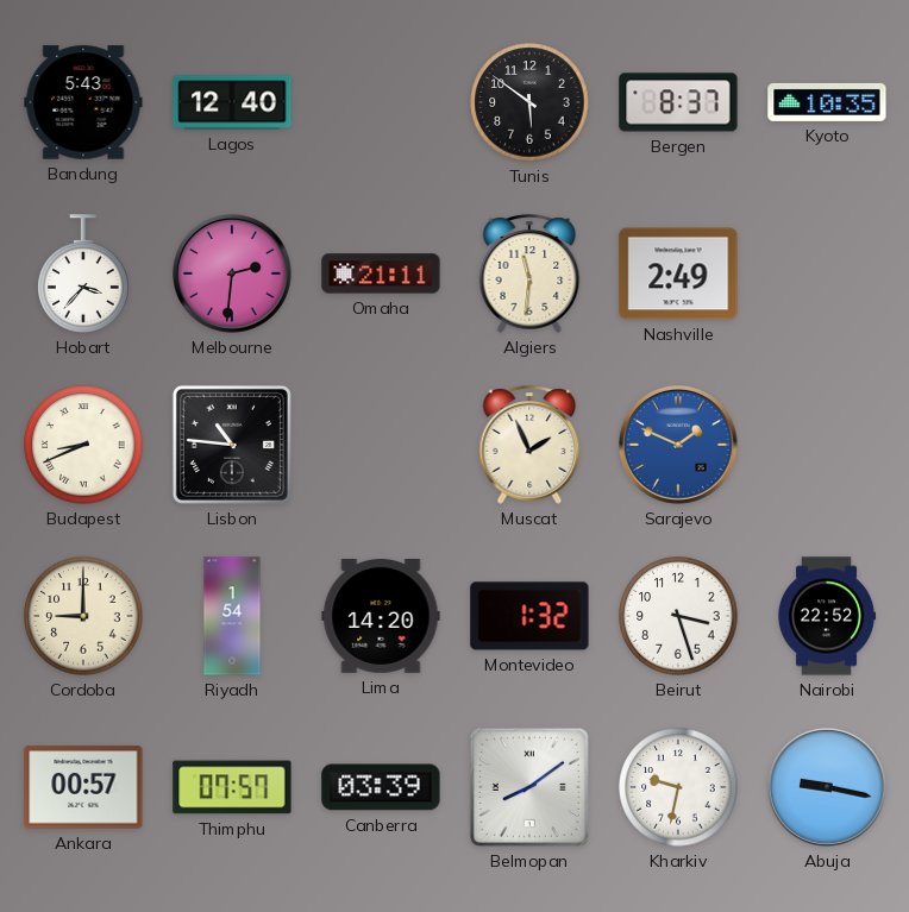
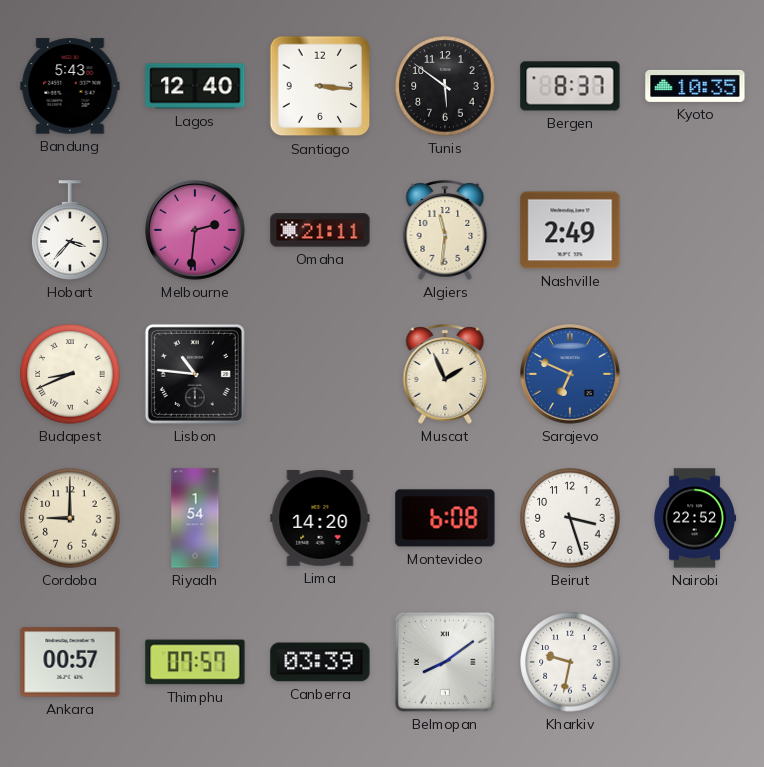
Santiago: none -> 3:16
Sarajevo: 1:49 -> 6:49
Montevideo: 1:32 -> 6:08
Abuja: 9:17 -> none
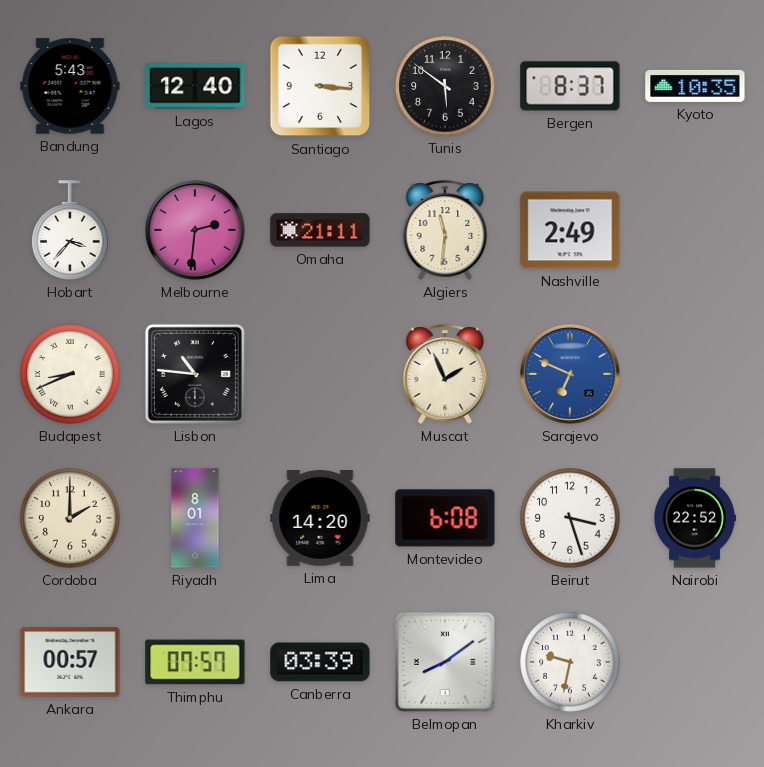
Cordoba: 9:00 -> 2:00
Riyadh: 1:54 -> 8:01
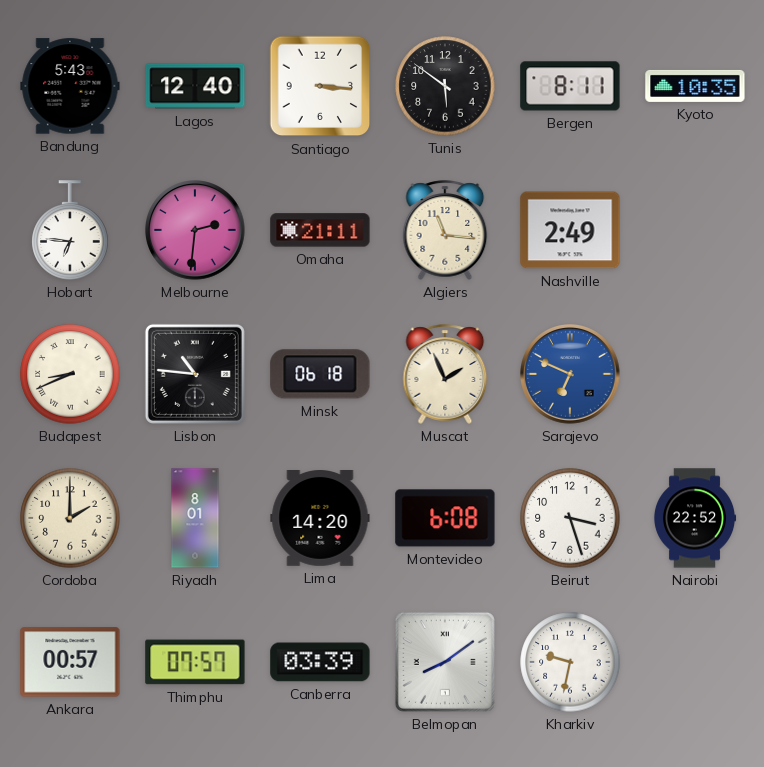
Bergen: 8:37 -> 8:11
Hobart: 3:37 -> 6:46
Algiers: 11:31 -> 11:16
Minsk: none -> 06:18
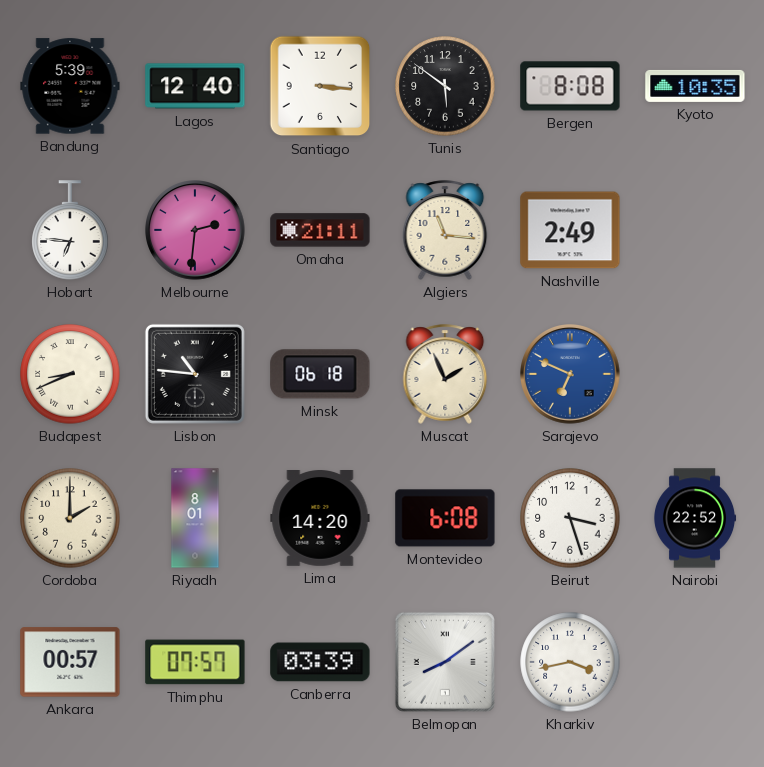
Bandung: 5:43 -> 5:39
Bergen: 8:11 -> 8:08
Kharkiv: 9:32 -> 3:43
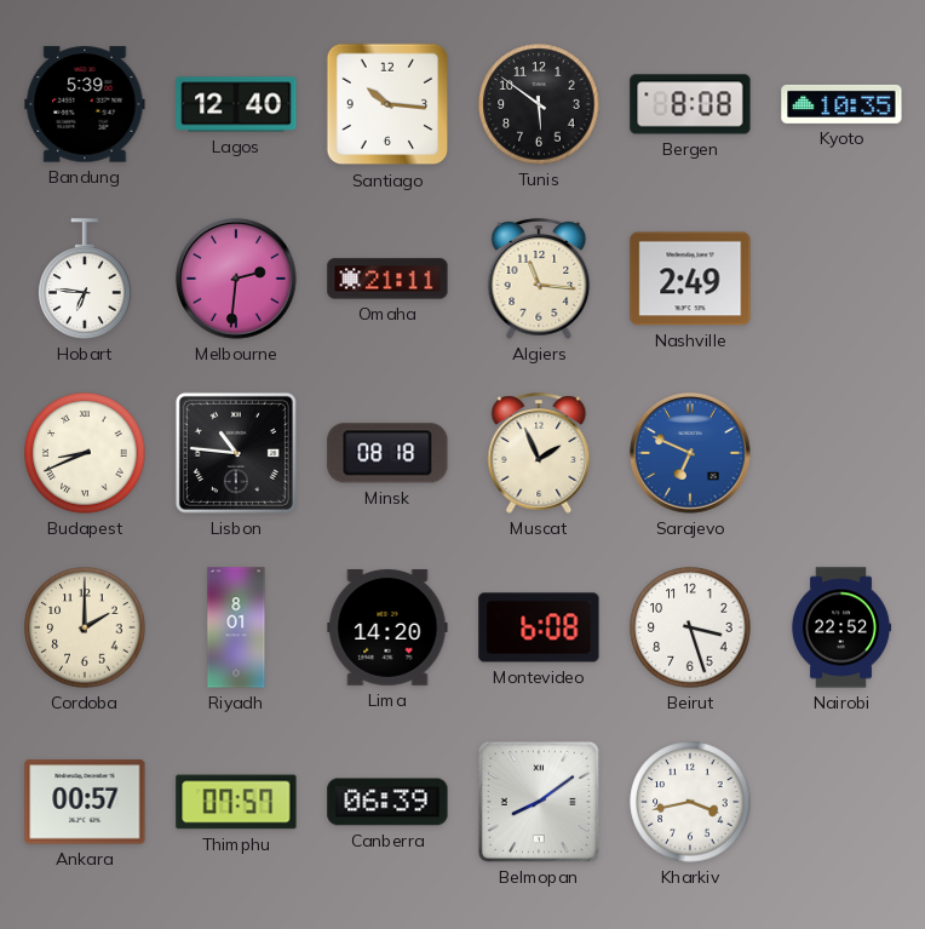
Santiago: 3:16 -> 10:16
Minsk: 06:18 -> 08:18
Canberra: 03:39 -> 06:39
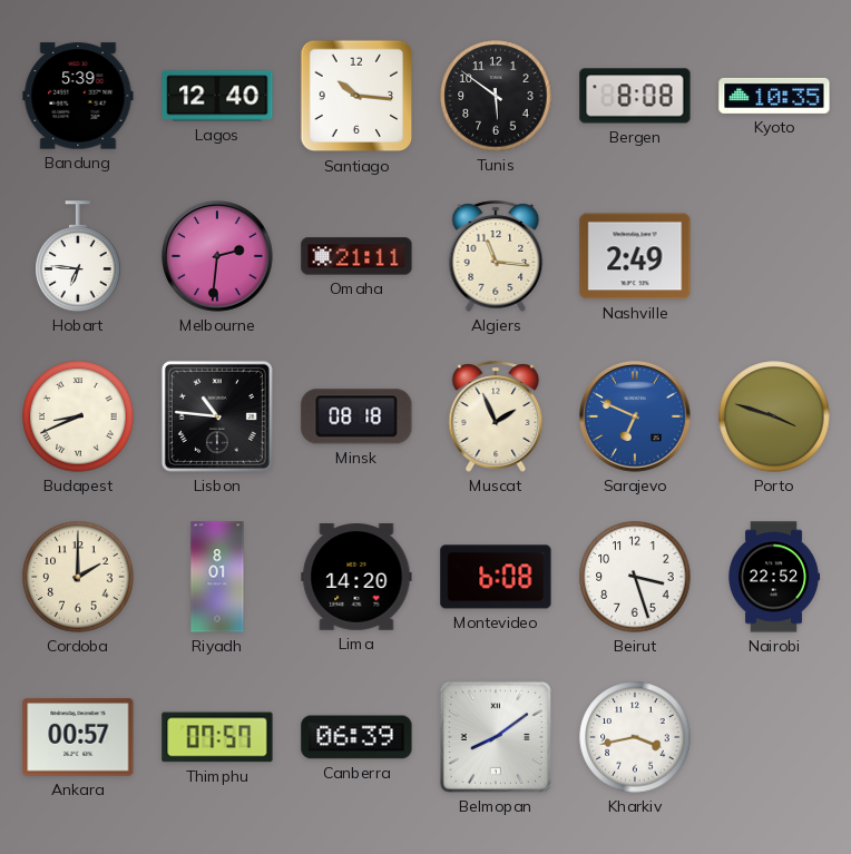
Porto: none -> 3:48
